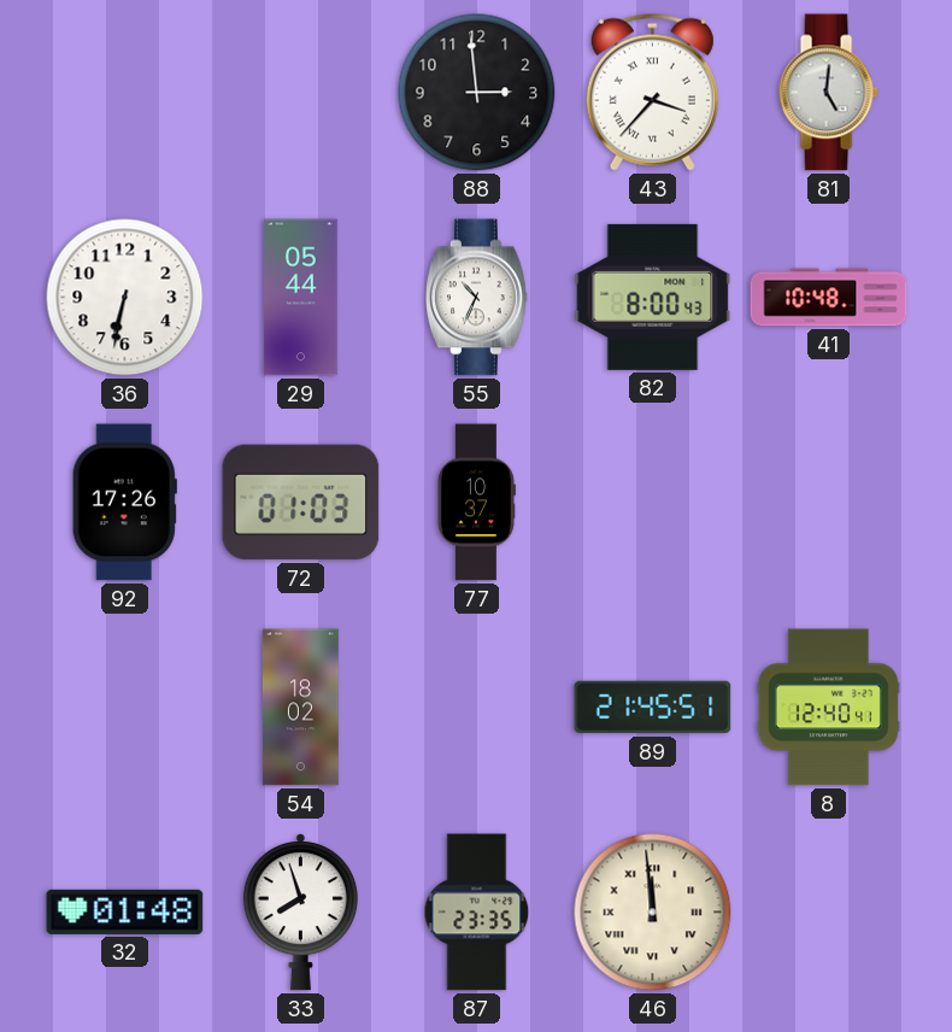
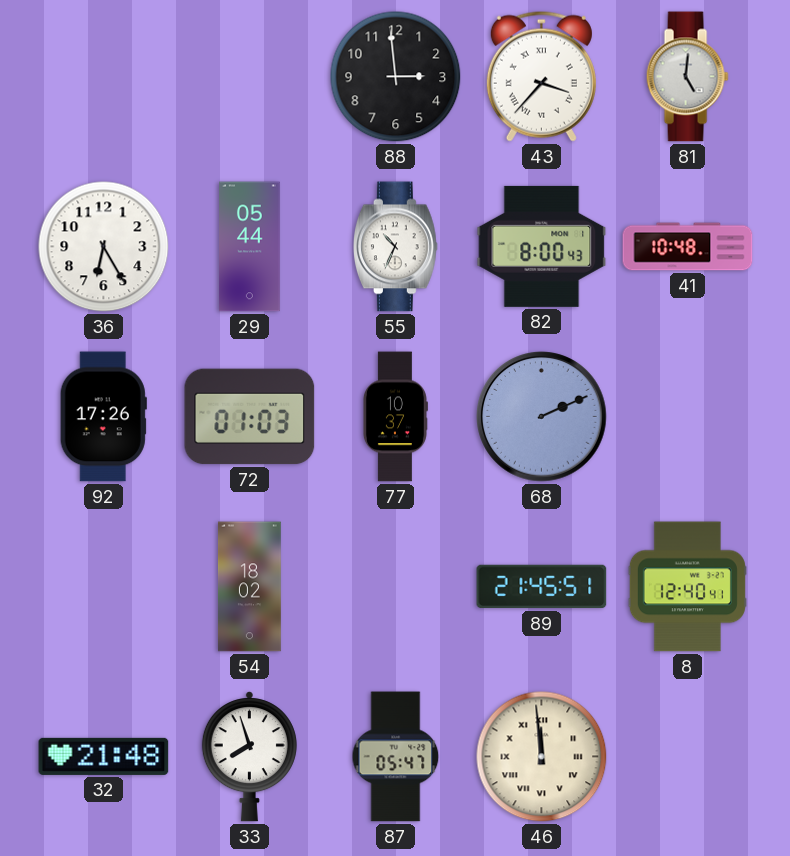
36: 6:32 -> 6:25
68: none -> 2:11
32: 01:48 -> 21:48
87: 23:35 -> 05:47
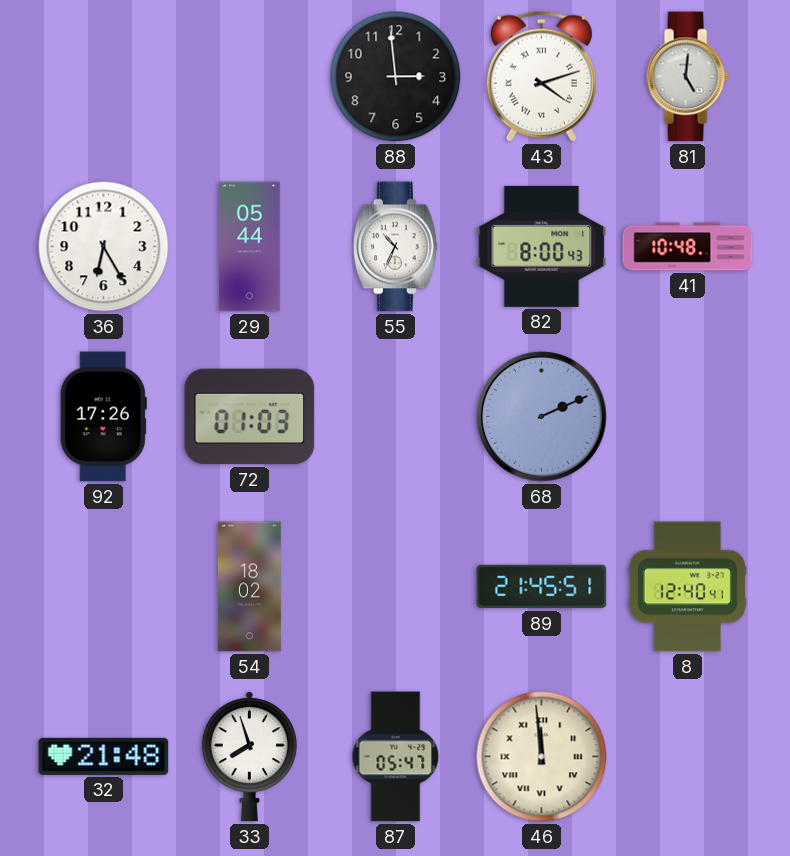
43: 3:37 -> 4:12
77: 10:37 -> none
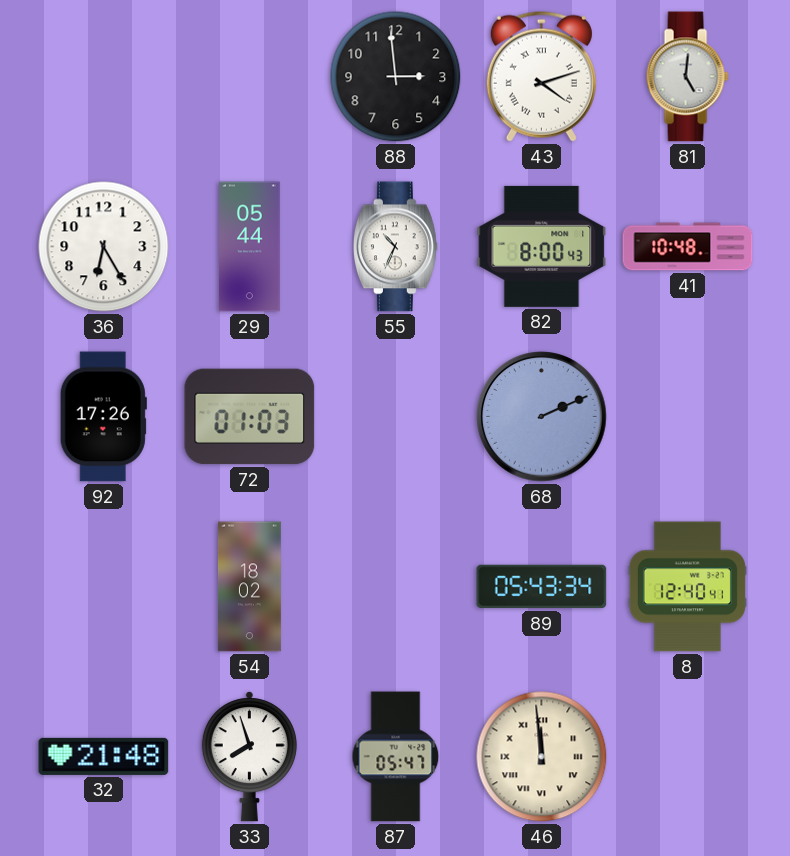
89: 21:45 -> 05:43
